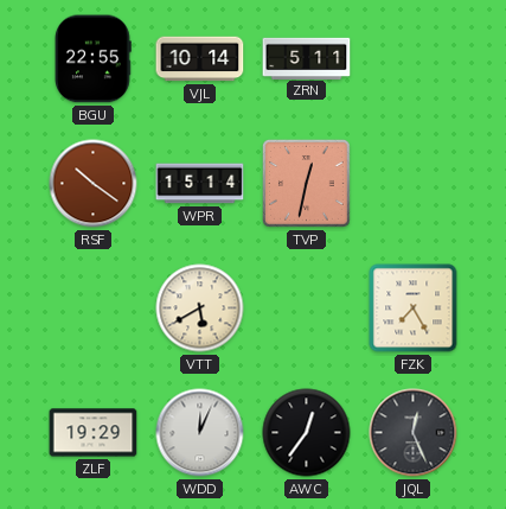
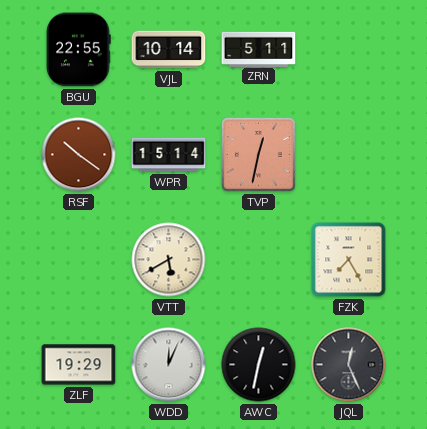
AWC: 12:36 -> 12:32
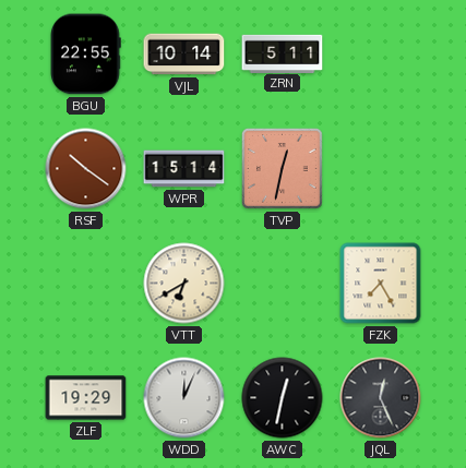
VTT: 5:40 -> 6:40
